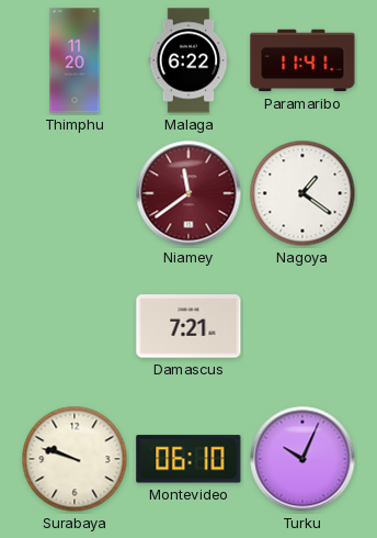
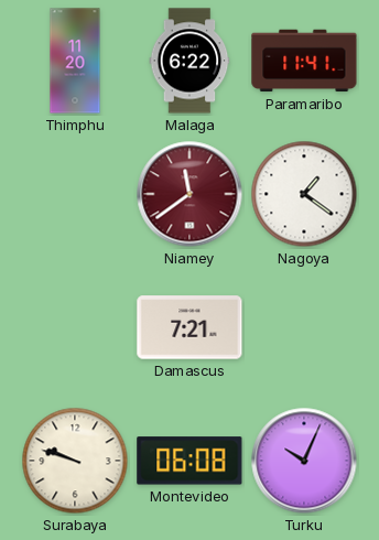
Montevideo: 06:10 -> 06:08
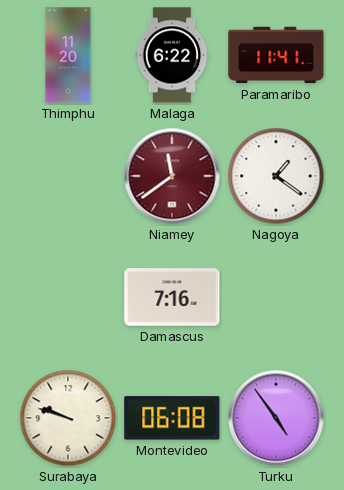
Damascus: 7:21 -> 7:16
Turku: 10:04 -> 4:54
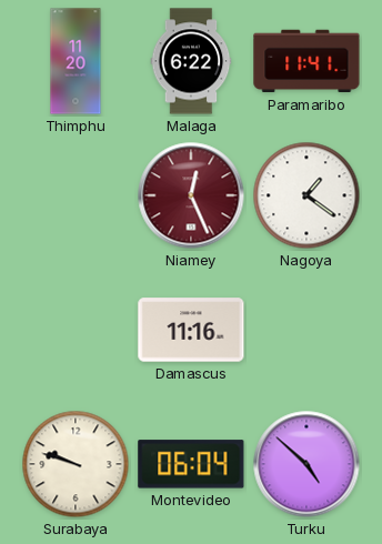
Niamey: 11:39 -> 12:26
Damascus: 7:16 -> 11:16
Montevideo: 06:08 -> 06:04
Turku: 4:54 -> 4:52
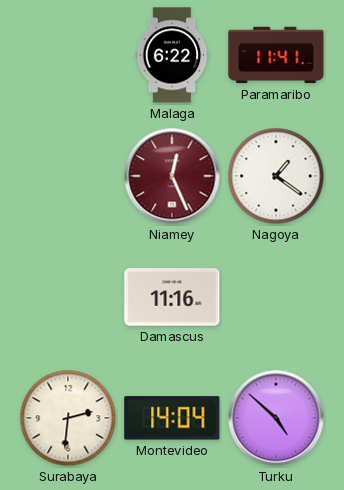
Thimphu: 11:20 -> none
Surabaya: 9:48 -> 2:31
Montevideo: 06:04 -> 14:04
